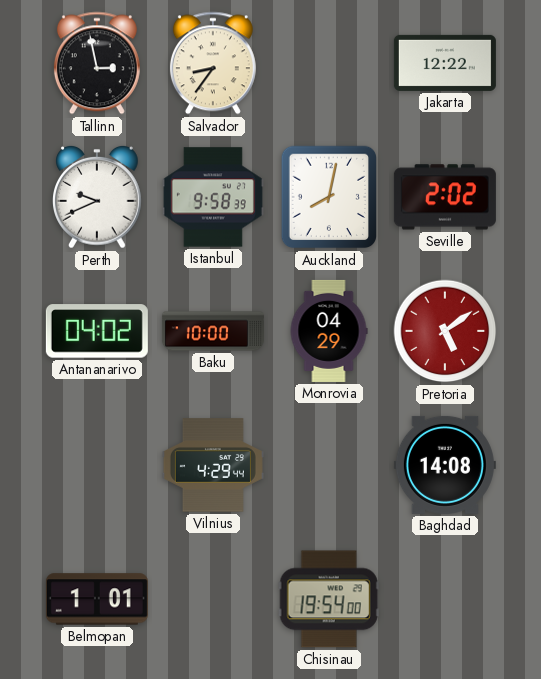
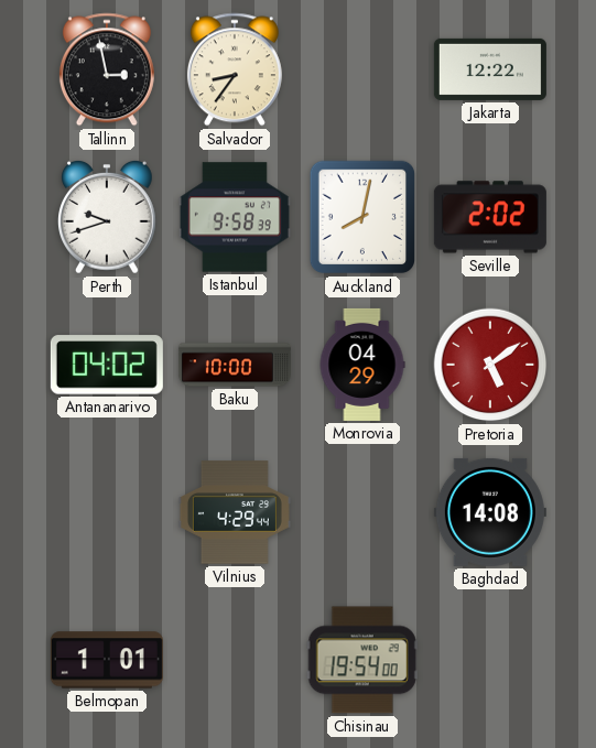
Perth: 9:41 -> 9:42
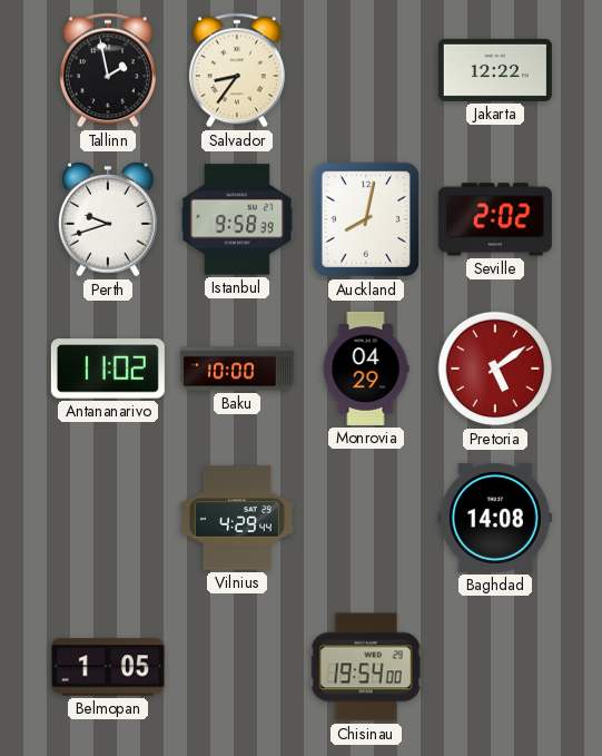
Tallinn: 2:58 -> 1:58
Antananarivo: 04:02 -> 11:02
Belmopan: 1:01 -> 1:05
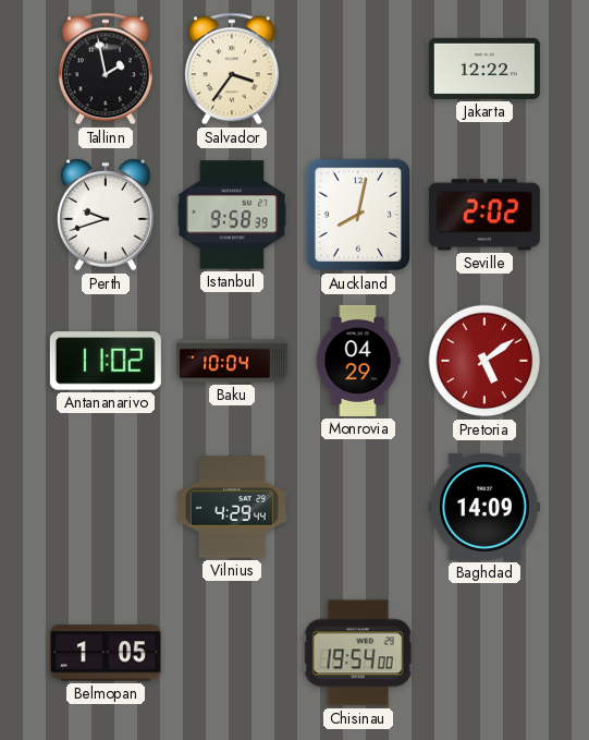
Salvador: 8:36 -> 3:36
Baku: 10:00 -> 10:04
Baghdad: 14:08 -> 14:09
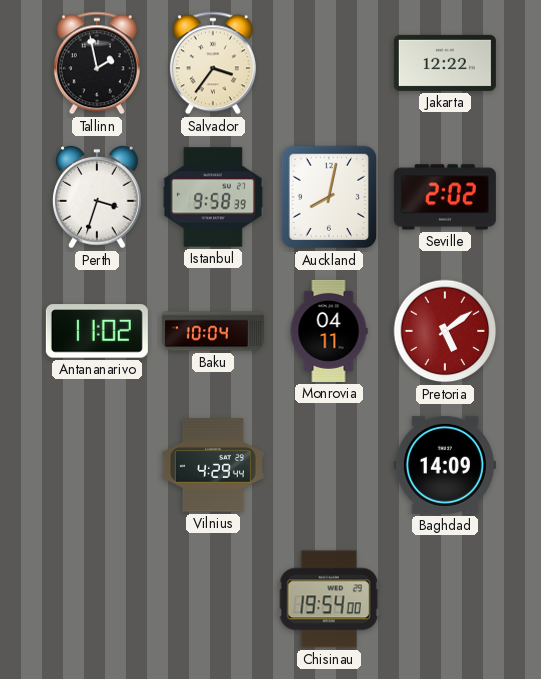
Perth: 9:42 -> 3:33
Monrovia: 04:29 -> 04:11
Belmopan: 1:05 -> none
